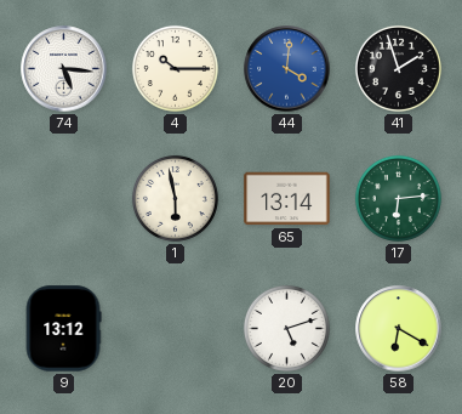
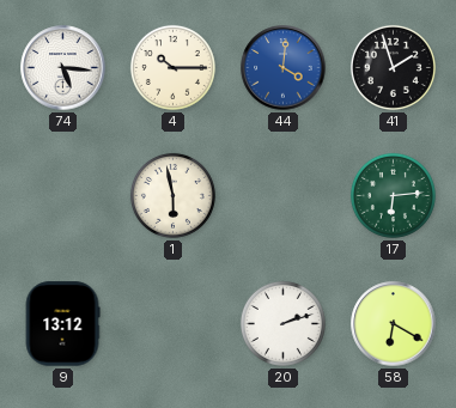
65: 13:14 -> none
20: 5:12 -> 2:12
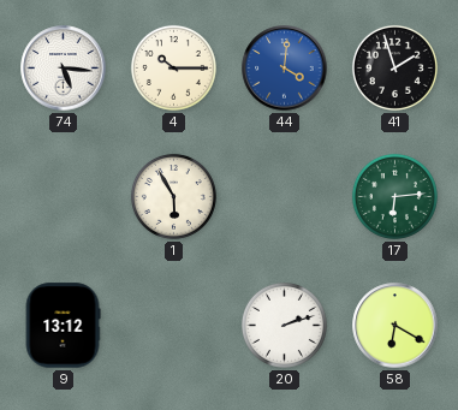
1: 5:58 -> 5:55
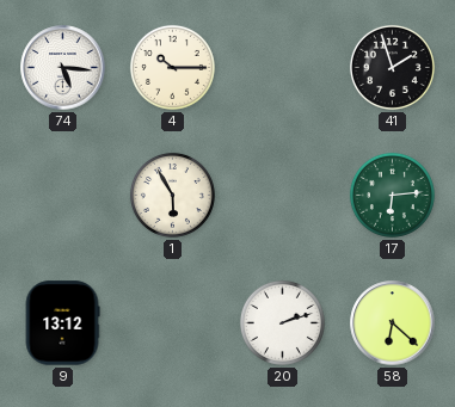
44: 4:01 -> none
58: 6:20 -> 6:22
